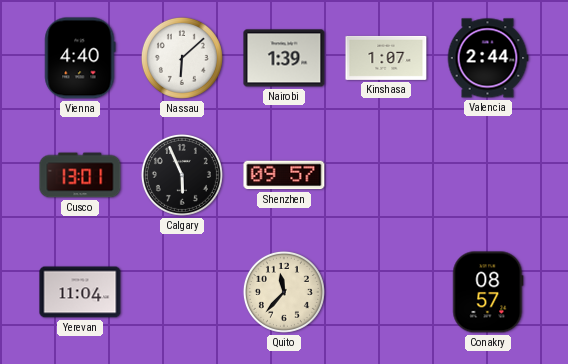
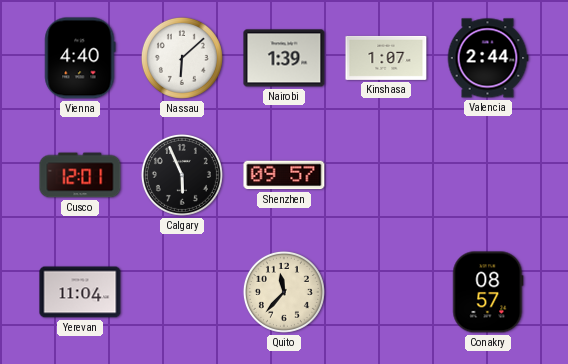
Cusco: 13:01 -> 12:01
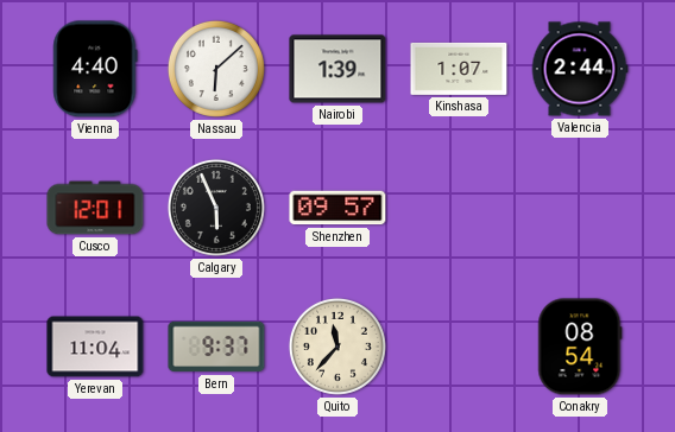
Bern: none -> 9:37
Conakry: 08:57 -> 08:54
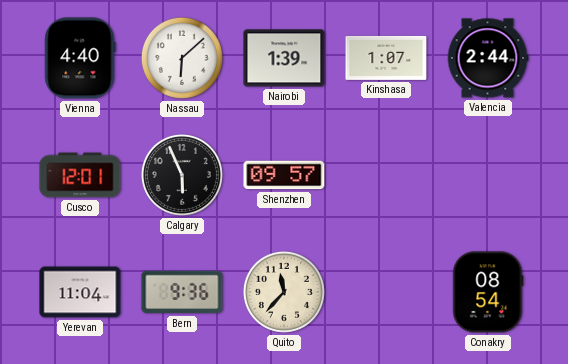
Bern: 9:37 -> 9:36
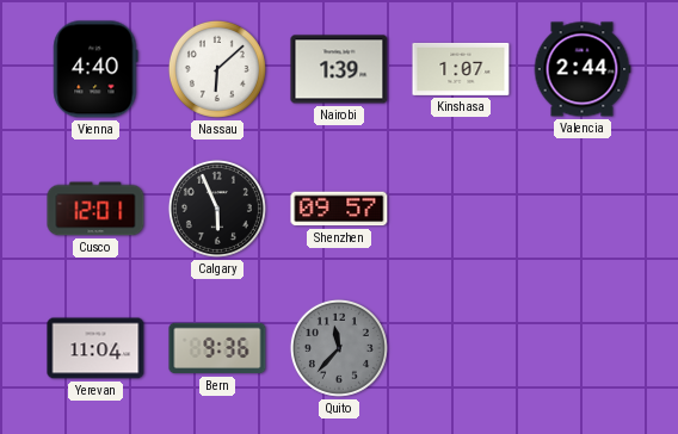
Quito dial: cream -> grey
Conakry: 08:54 -> none
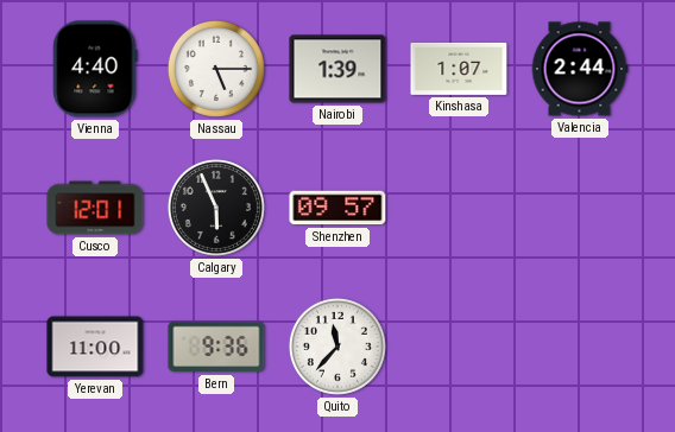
Nassau: 6:08 -> 5:15
Yerevan: 11:04 -> 11:00
Quito dial: grey -> white
